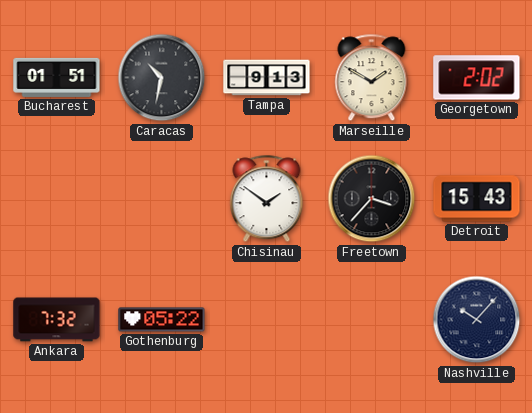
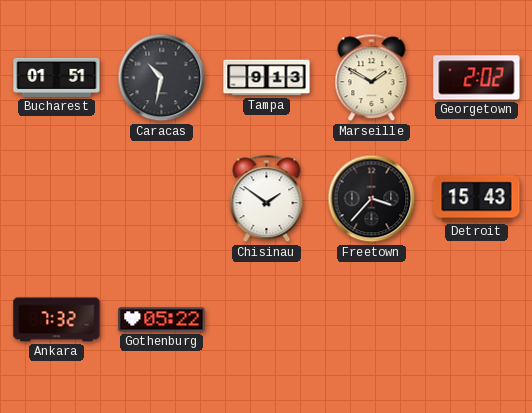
Nashville: 10:07 -> none
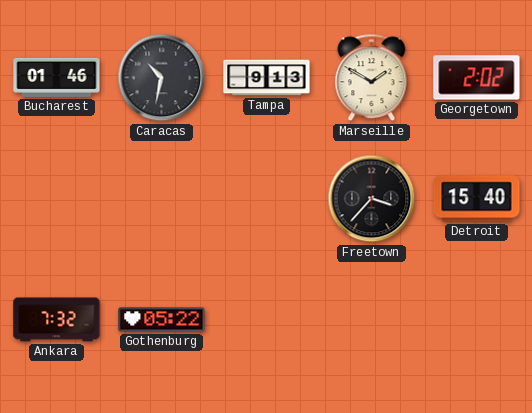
Bucharest: 01:51 -> 01:46
Chisinau: 1:51 -> none
Detroit: 15:43 -> 15:40
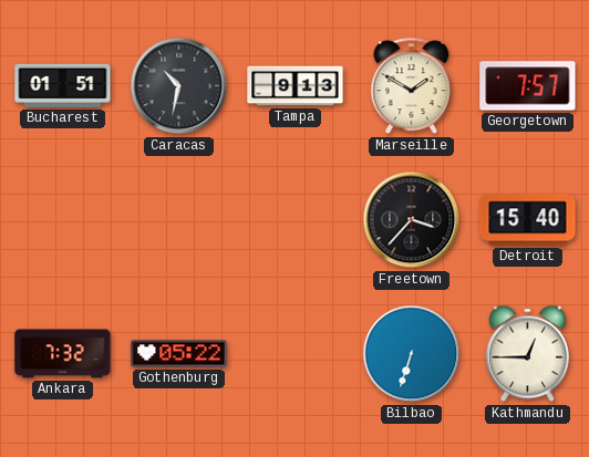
Bucharest: 01:46 -> 01:51
Georgetown: 2:02 -> 7:57
Bilbao: none -> 6:33
Kathmandu: none -> 12:45
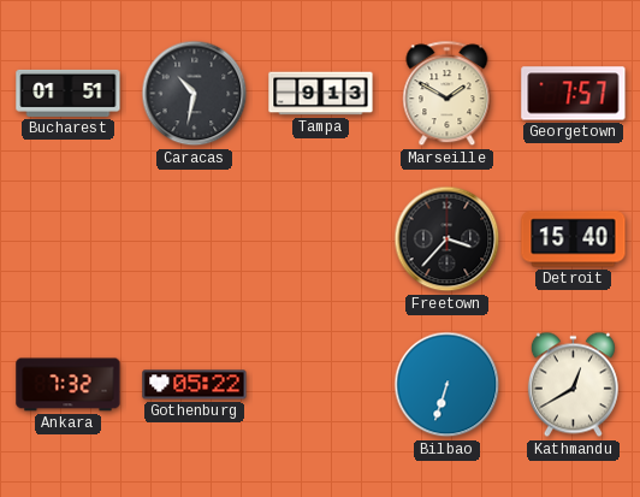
Kathmandu: 12:45 -> 12:40
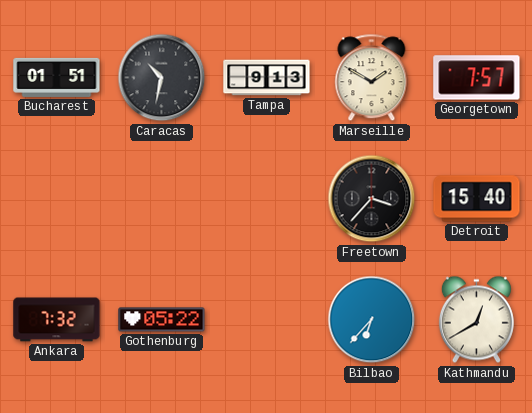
Bilbao: 6:33 -> 6:37
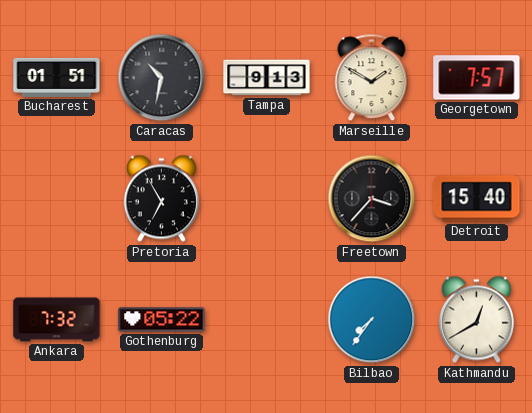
Pretoria: none -> 6:55
Bilbao: 6:37 -> 7:36
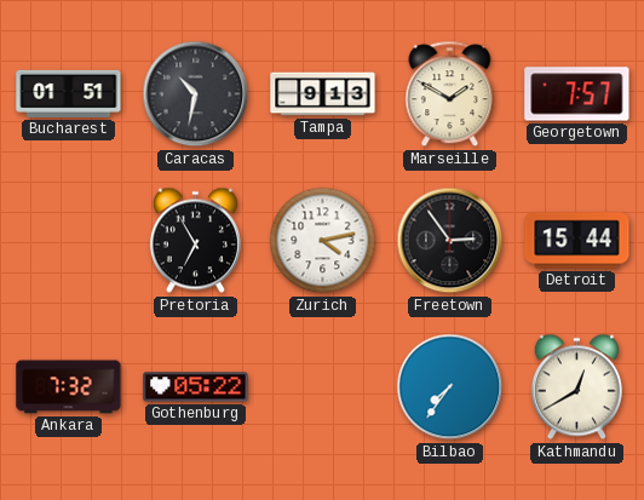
Zurich: none -> 4:13
Freetown: 3:37 -> 2:54
Detroit: 15:40 -> 15:44
